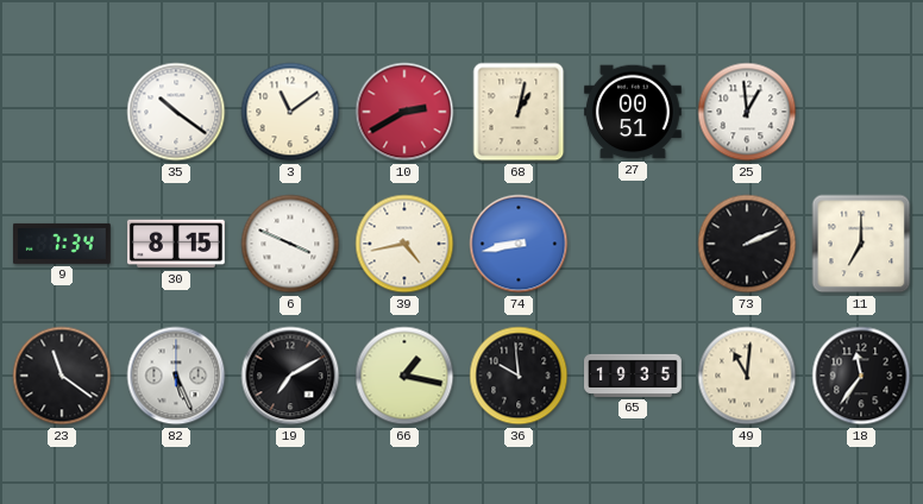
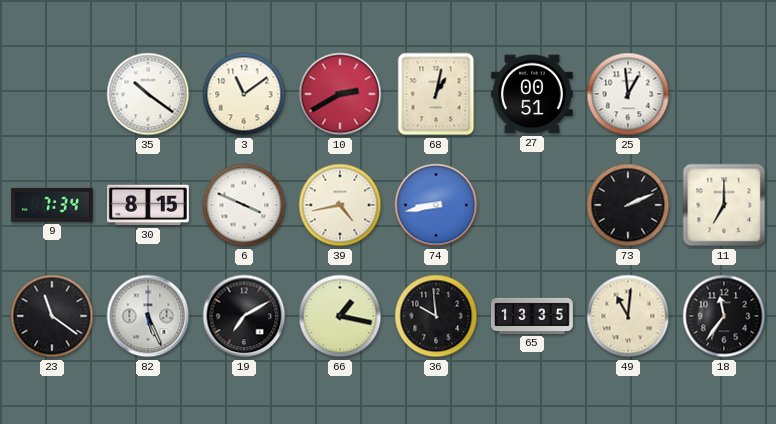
65: 19:35 -> 13:35
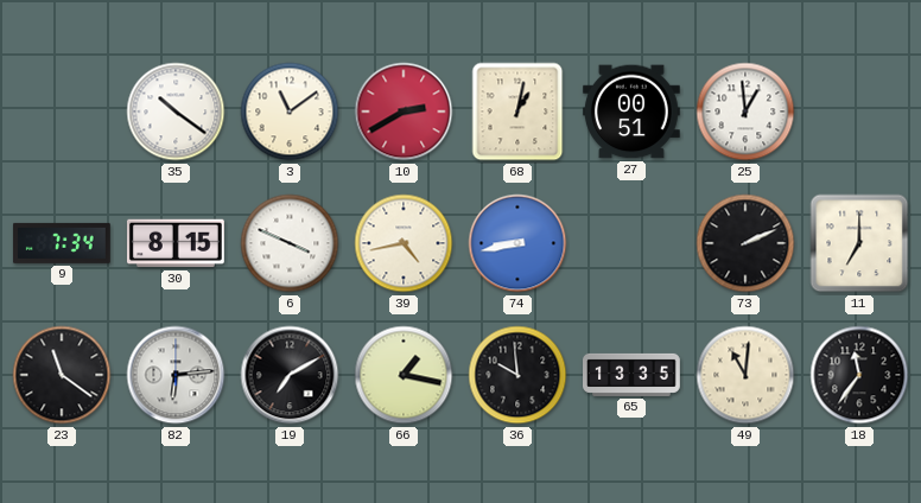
82: 5:26 -> 6:14
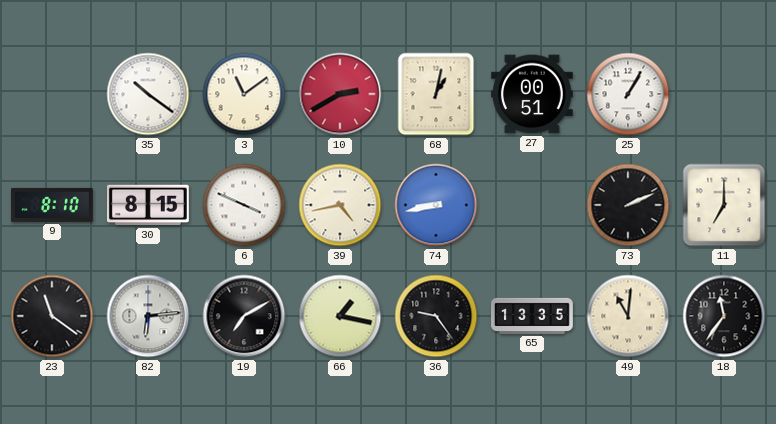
25: 12:59 -> 1:05
9: 7:34 -> 8:10
36: 9:59 -> 9:24
